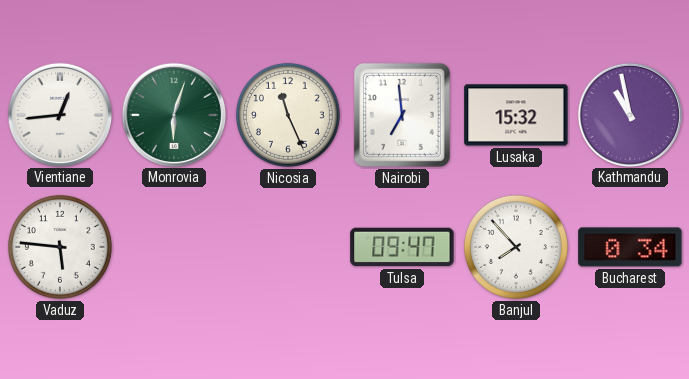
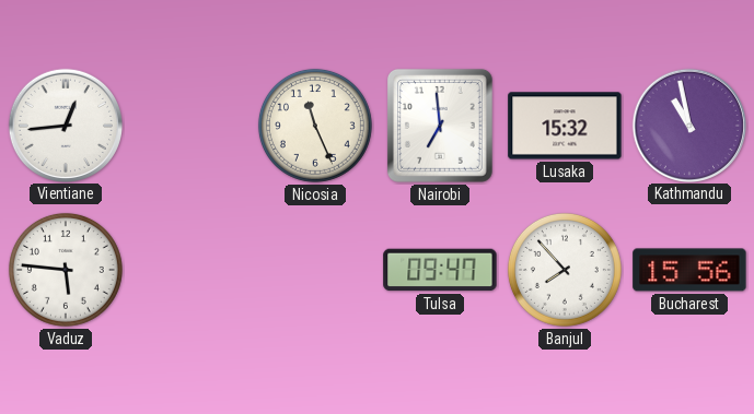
Monrovia: 6:03 -> none
Bucharest: 0:34 -> 15:56
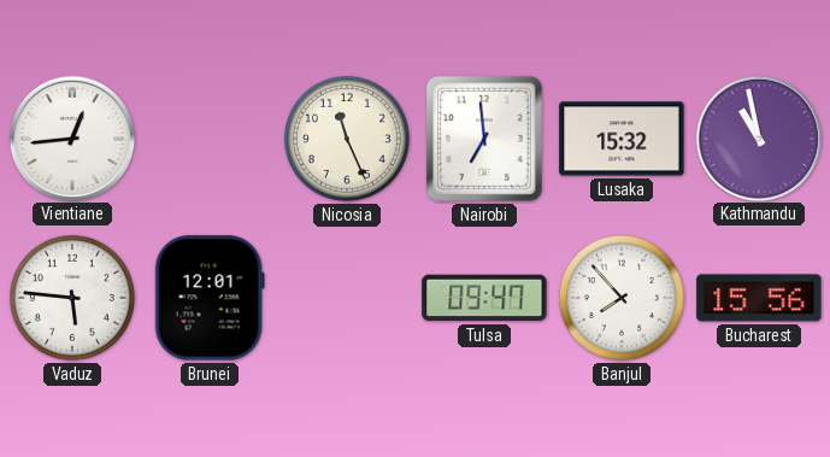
Brunei: none -> 12:01
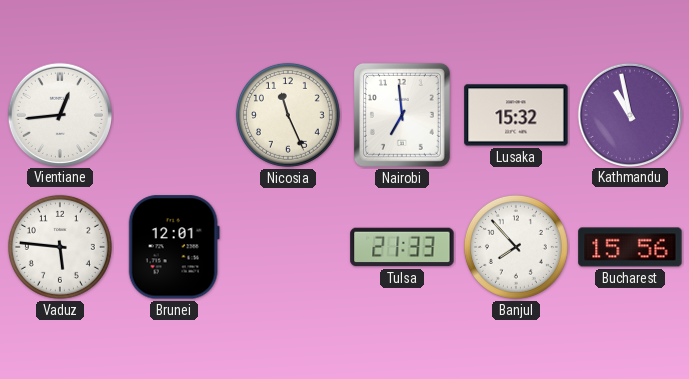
Tulsa: 09:47 -> 21:33
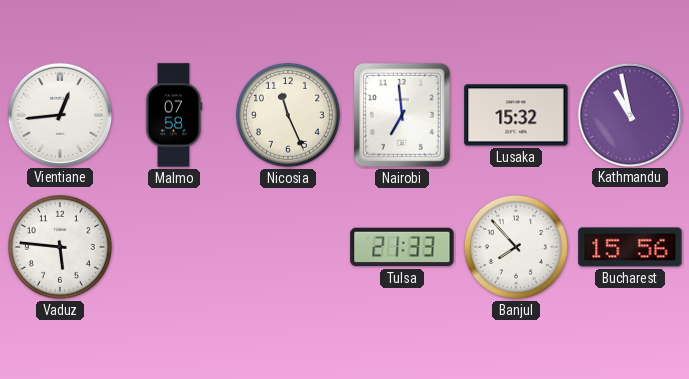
Malmo: none -> 07:58
Brunei: 12:01 -> none
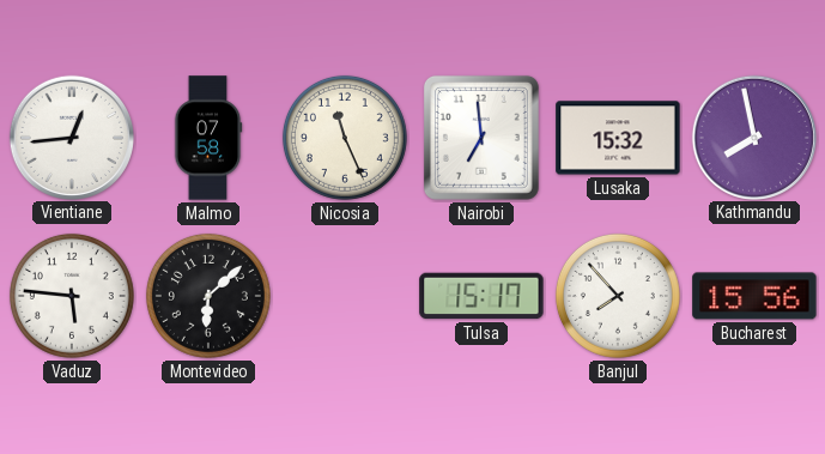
Kathmandu: 10:58 -> 7:58
Montevideo: none -> 6:08
Tulsa: 21:33 -> 15:17
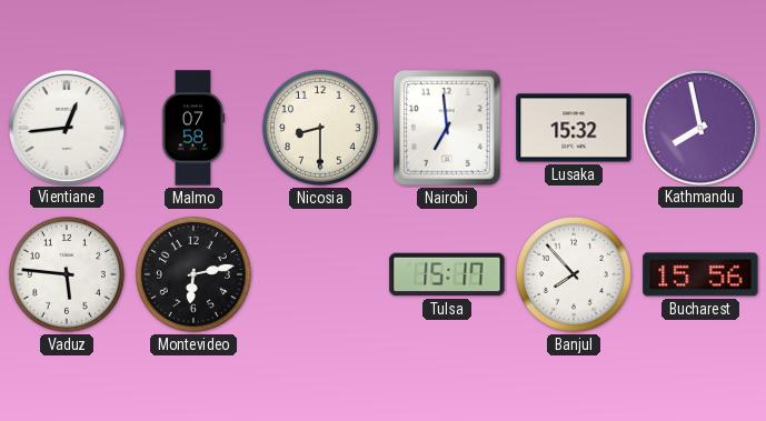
Nicosia: 11:26 -> 8:30
Montevideo: 6:08 -> 6:13
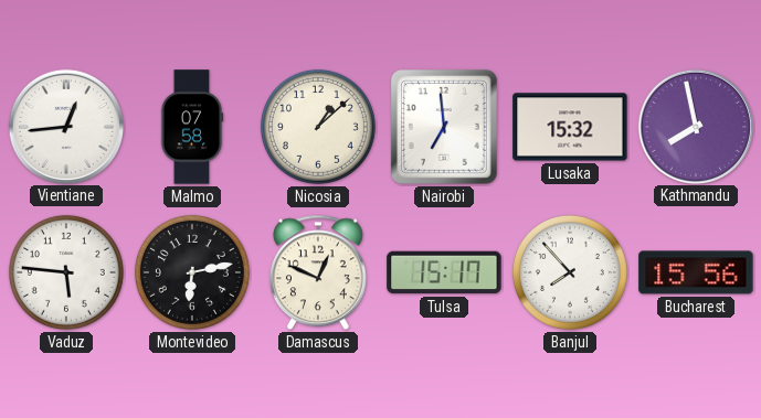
Nicosia: 8:30 -> 1:08
Damascus: none -> 12:49
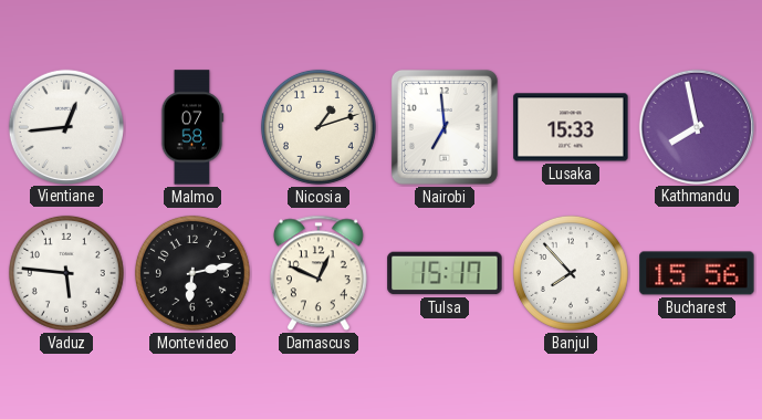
Nicosia: 1:08 -> 1:12
Lusaka: 15:32 -> 15:33
